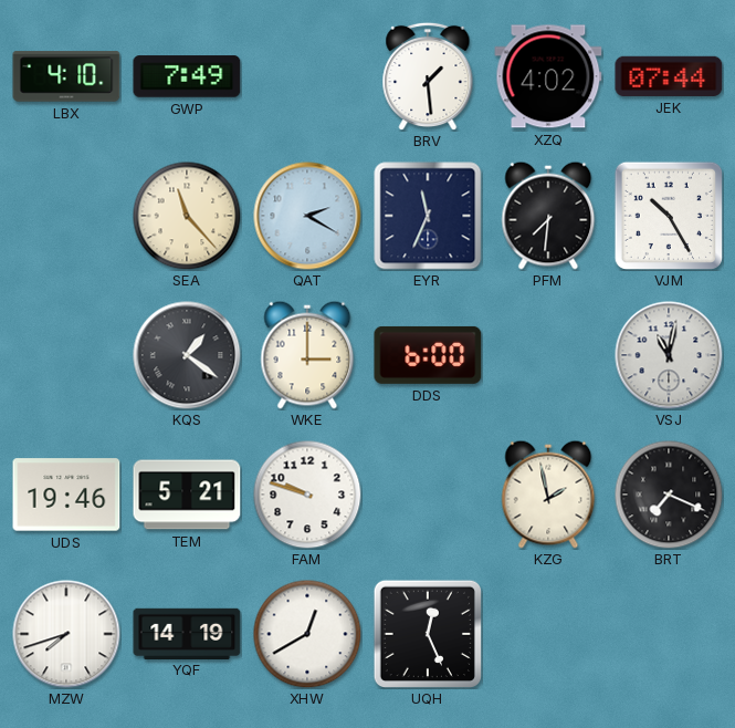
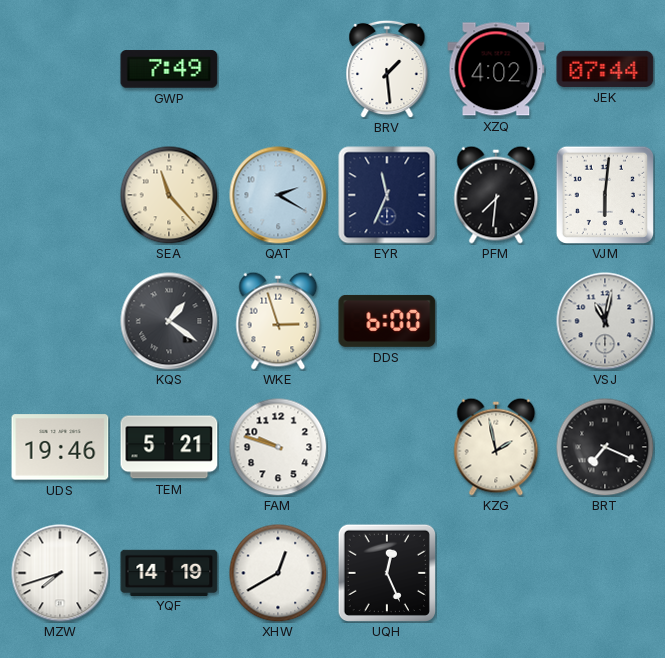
LBX: 4:10 -> none
VJM: 10:25 -> 6:01
WKE: 3:00 -> 2:57
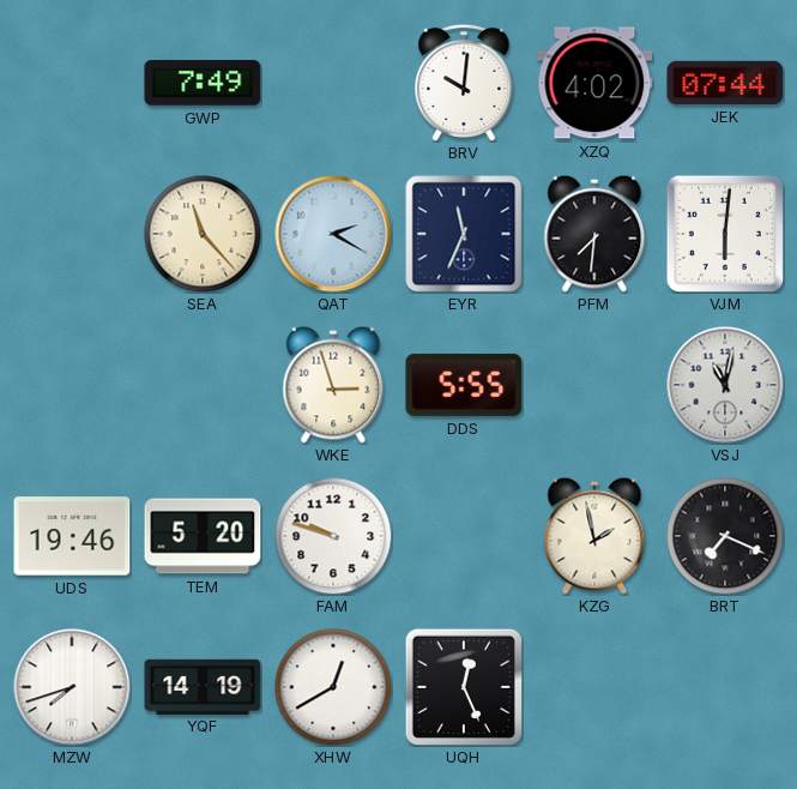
BRV: 1:29 -> 10:01
KQS: 1:21 -> none
DDS: 6:00 -> 5:55
TEM: 5:21 -> 5:20
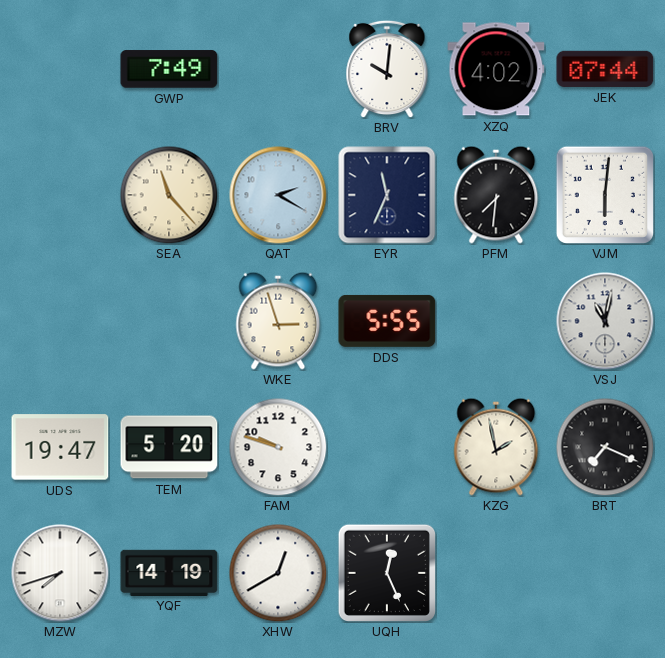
UDS: 19:46 -> 19:47
